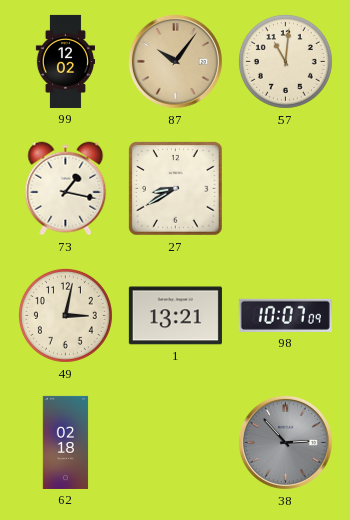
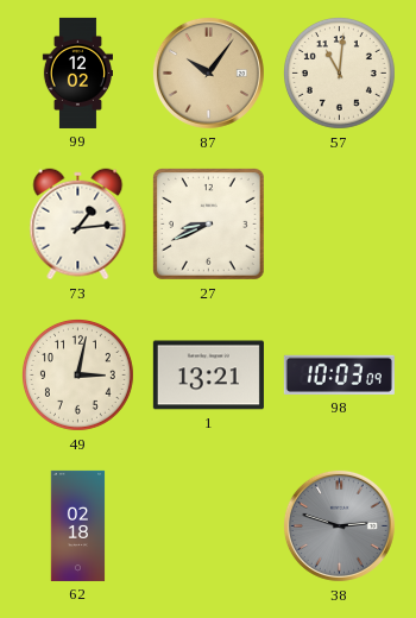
73: 1:17 -> 1:14
27: 8:40 -> 8:41
98: 10:07 -> 10:03
38: 2:53 -> 2:48
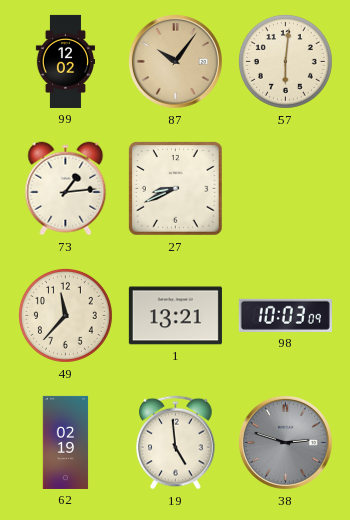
57: 11:01 -> 6:01
49: 3:02 -> 11:37
62: 02:18 -> 02:19
19: none -> 4:59
